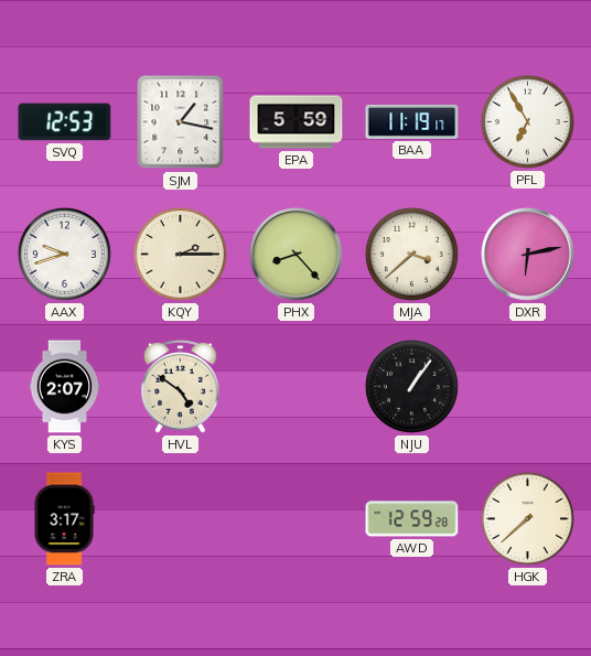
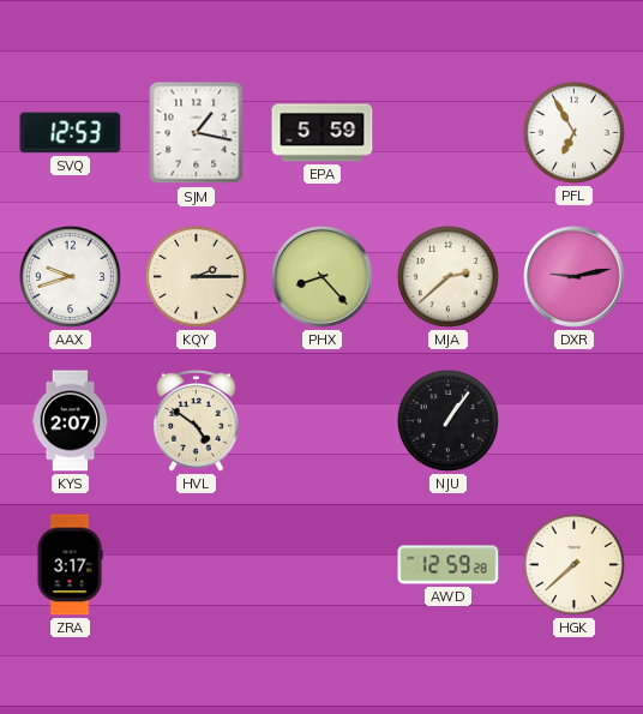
BAA: 11:19 -> none
MJA: 3:38 -> 2:38
DXR: 6:13 -> 9:13
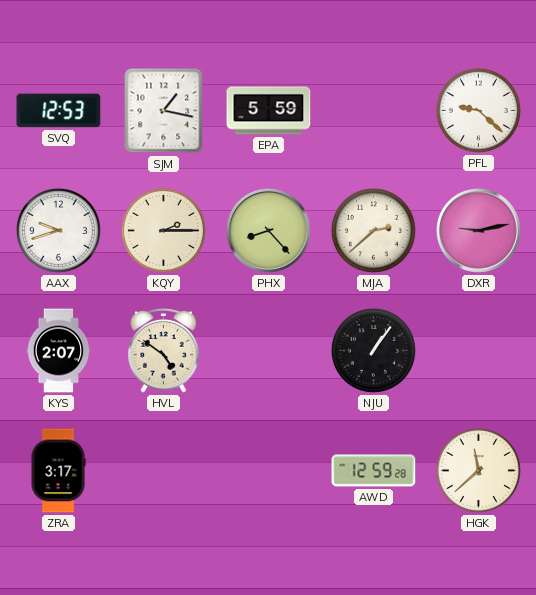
PFL: 6:55 -> 9:22
HGK: 7:38 -> 11:38
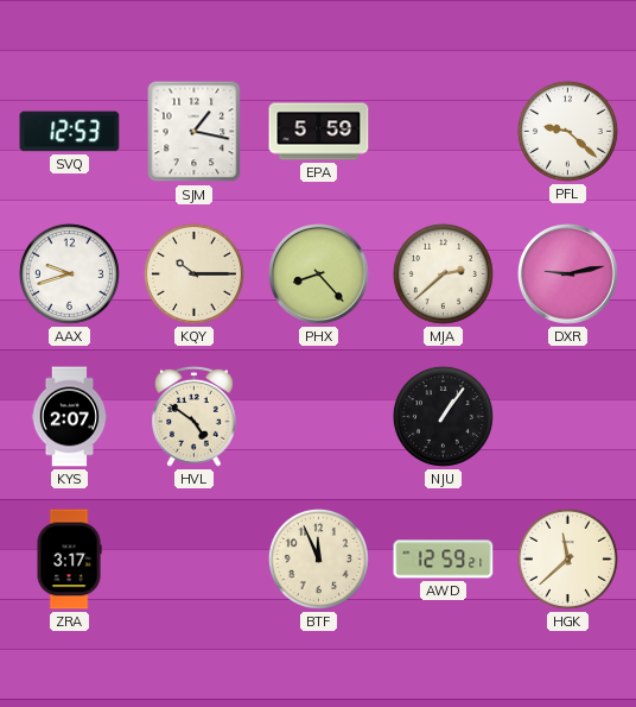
KQY: 2:15 -> 10:15
BTF: none -> 11:56
AWD: 12:59:28 -> 12:59:21
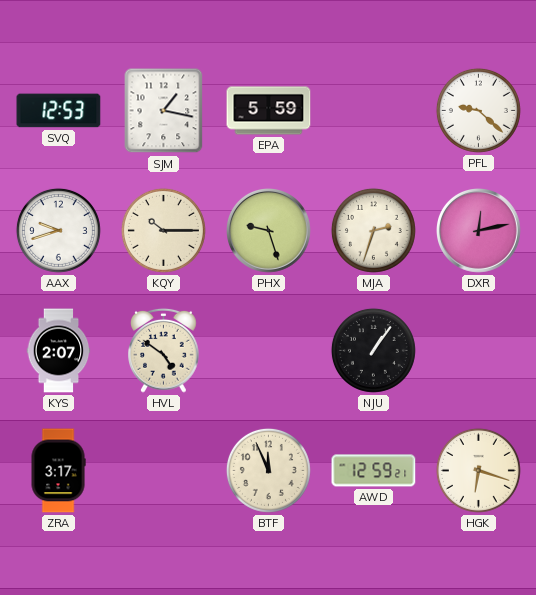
PHX: 8:23 -> 9:27
MJA: 2:38 -> 2:33
DXR: 9:13 -> 12:13
HGK: 11:38 -> 6:18
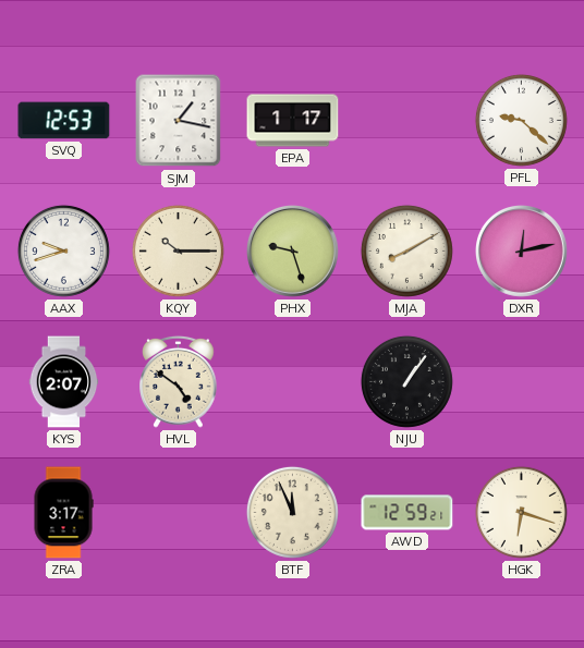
EPA: 5:59 -> 1:17
MJA: 2:33 -> 8:10
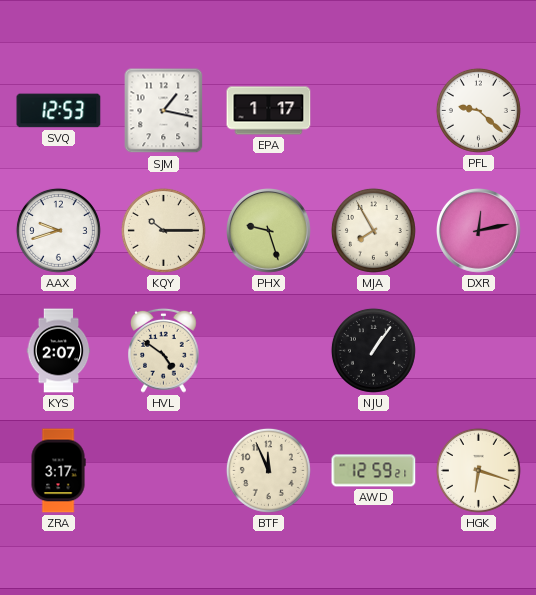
MJA: 8:10 -> 7:55
